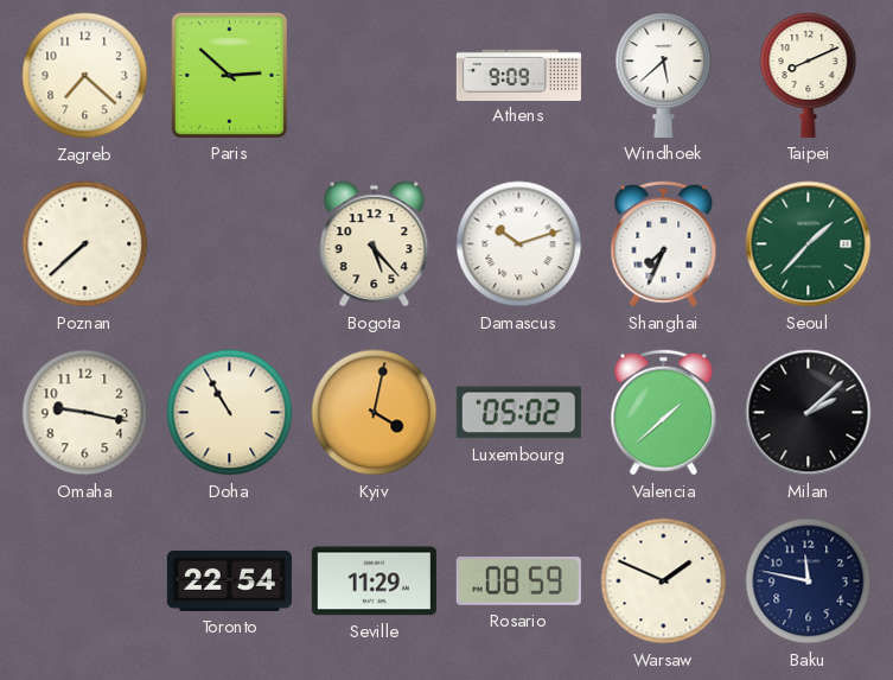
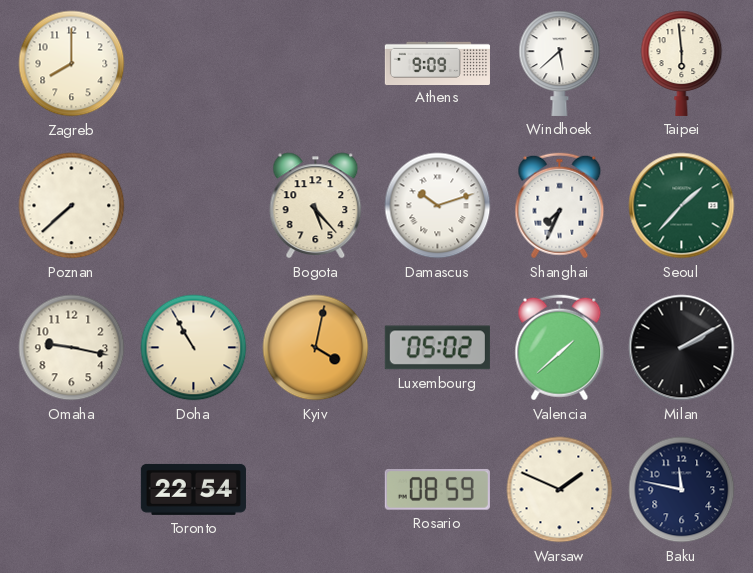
Zagreb: 7:22 -> 8:00
Paris: 2:52 -> none
Taipei: 8:11 -> 5:59
Milan: 2:08 -> 2:10
Seville: 11:29 -> none
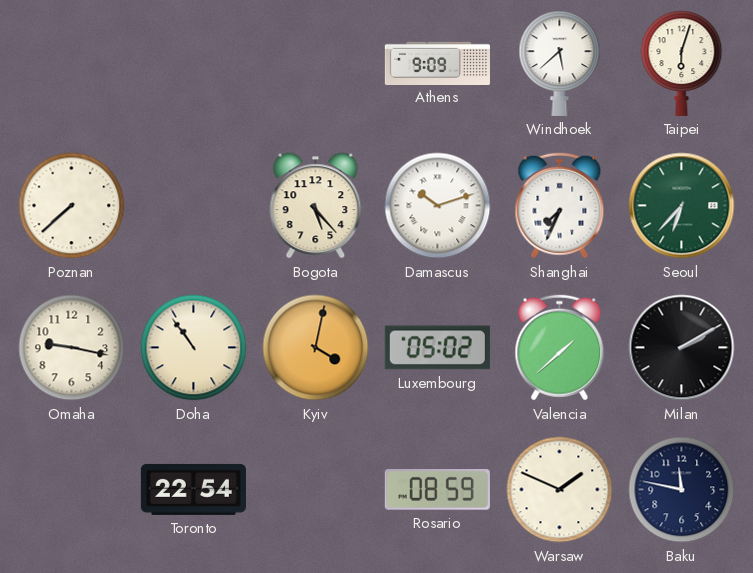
Zagreb: 8:00 -> none
Taipei: 5:59 -> 6:03
Seoul: 1:37 -> 6:37
Doha: 10:55 -> 10:54
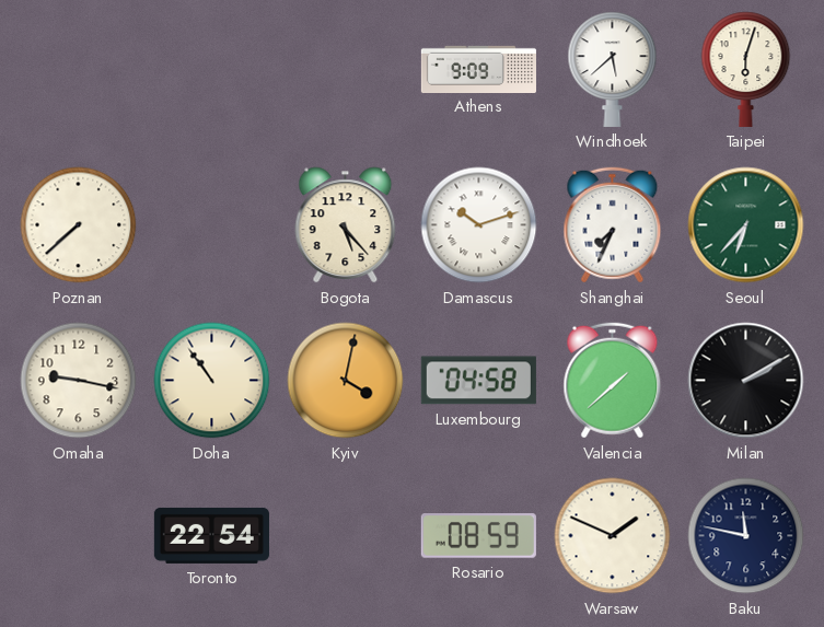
Luxembourg: 05:02 -> 04:58
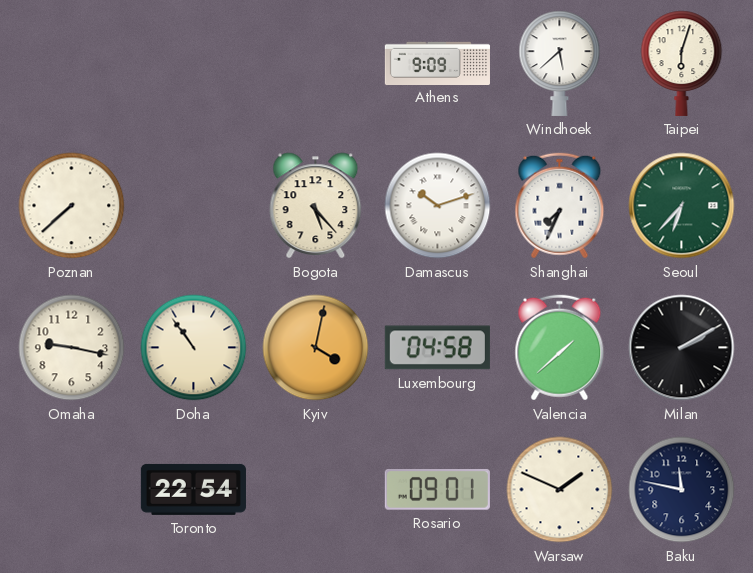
Rosario: 08:59 -> 09:01
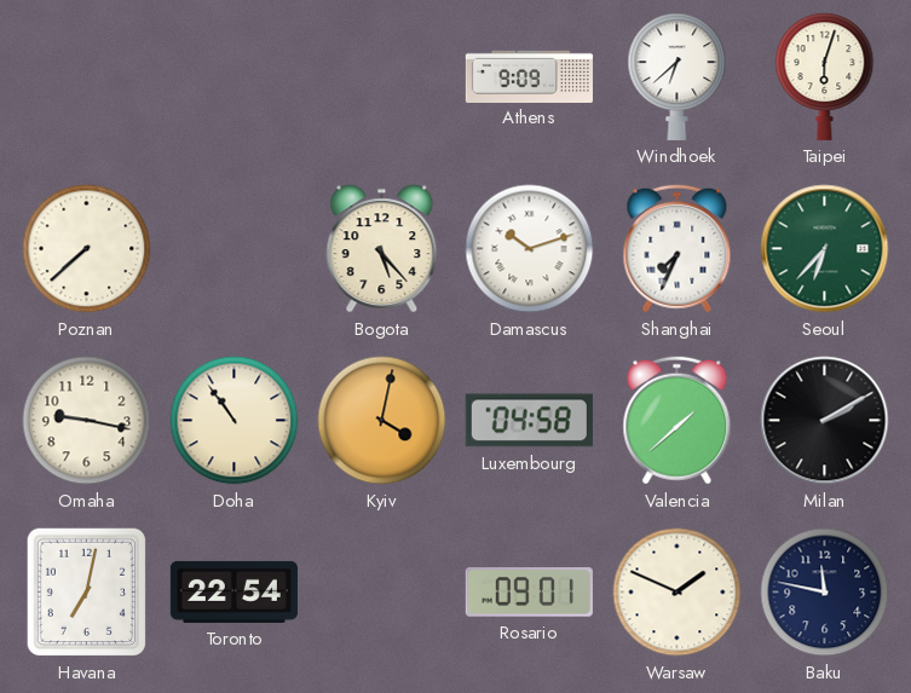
Windhoek: 5:38 -> 6:38
Havana: none -> 7:02
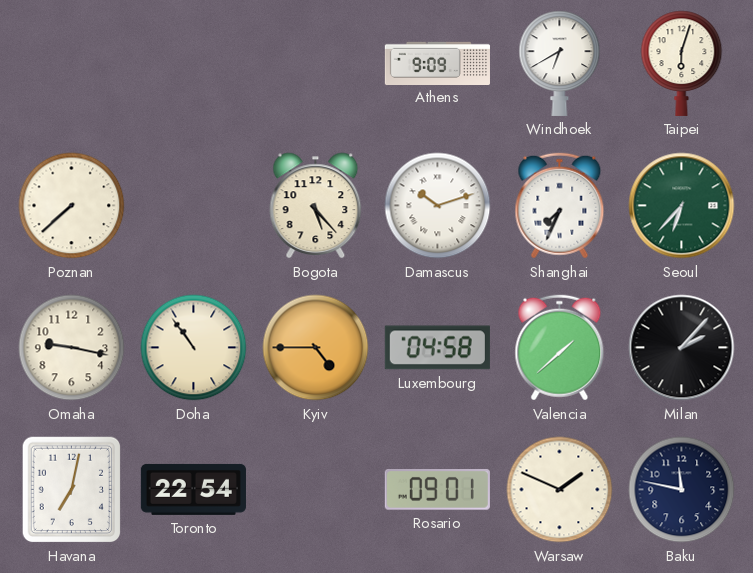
Windhoek: 6:38 -> 6:40
Kyiv: 4:02 -> 4:45
Milan: 2:10 -> 2:07
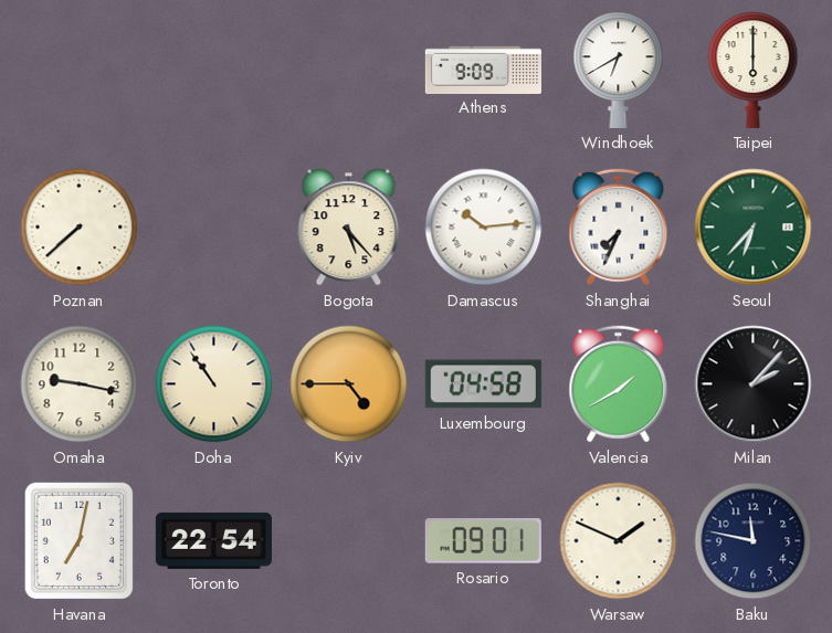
Taipei: 6:03 -> 6:00
Damascus: 10:12 -> 10:14
Valencia: 1:38 -> 1:40
